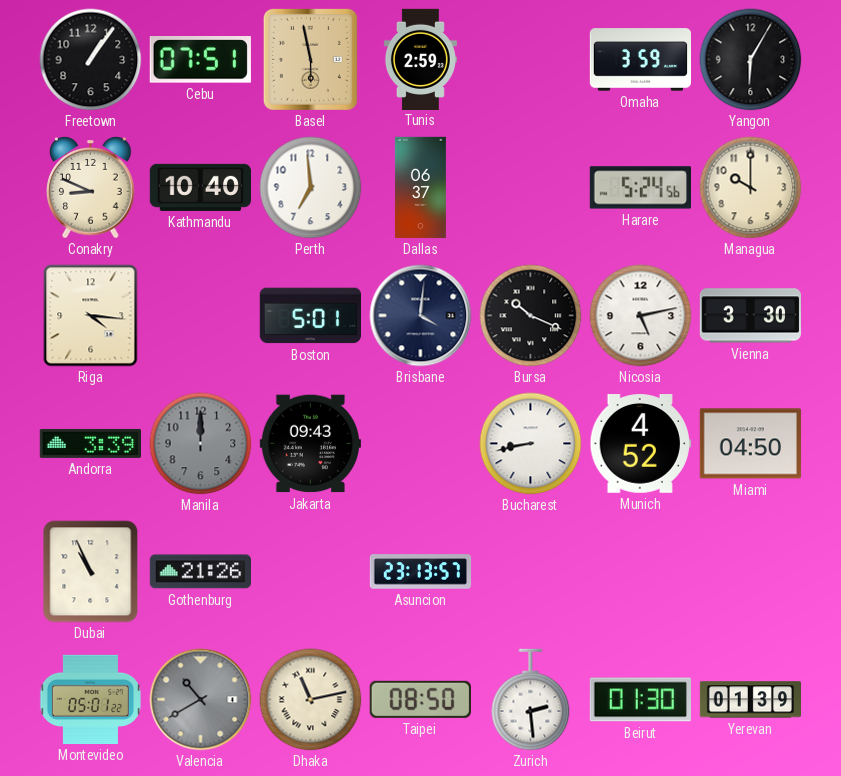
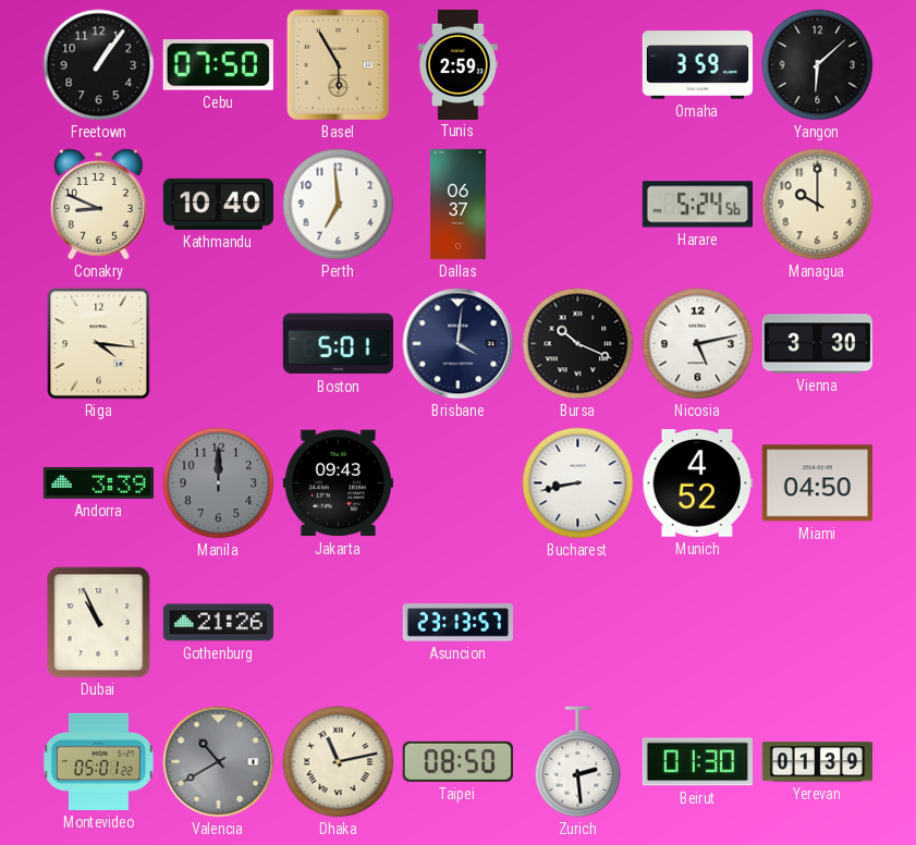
Cebu: 07:51 -> 07:50
Basel: 5:58 -> 5:55
Yangon: 6:05 -> 6:08
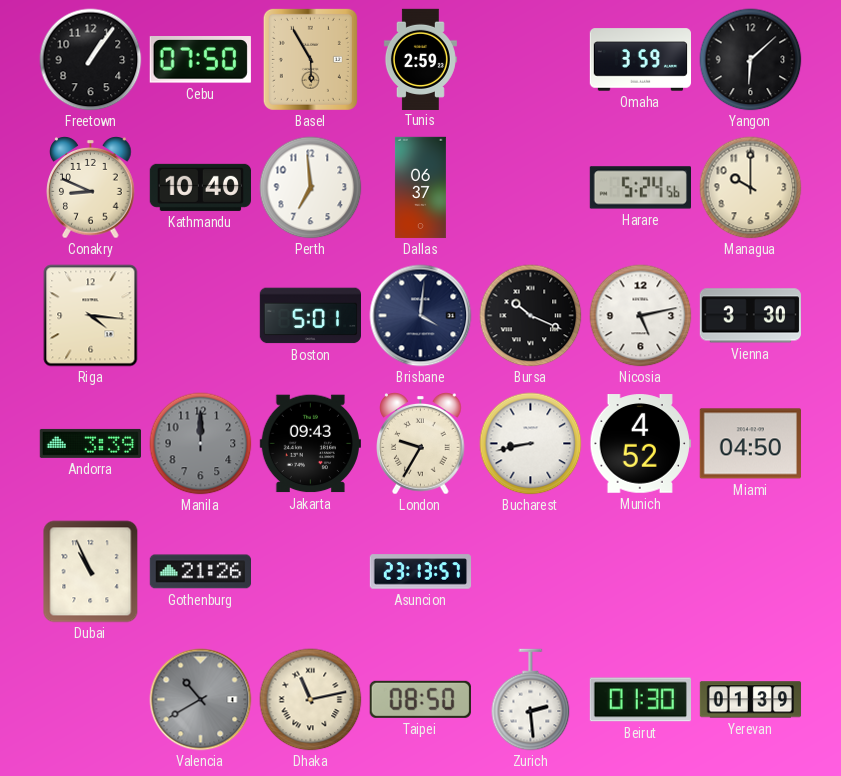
London: none -> 9:35
Montevideo: 05:01 -> none
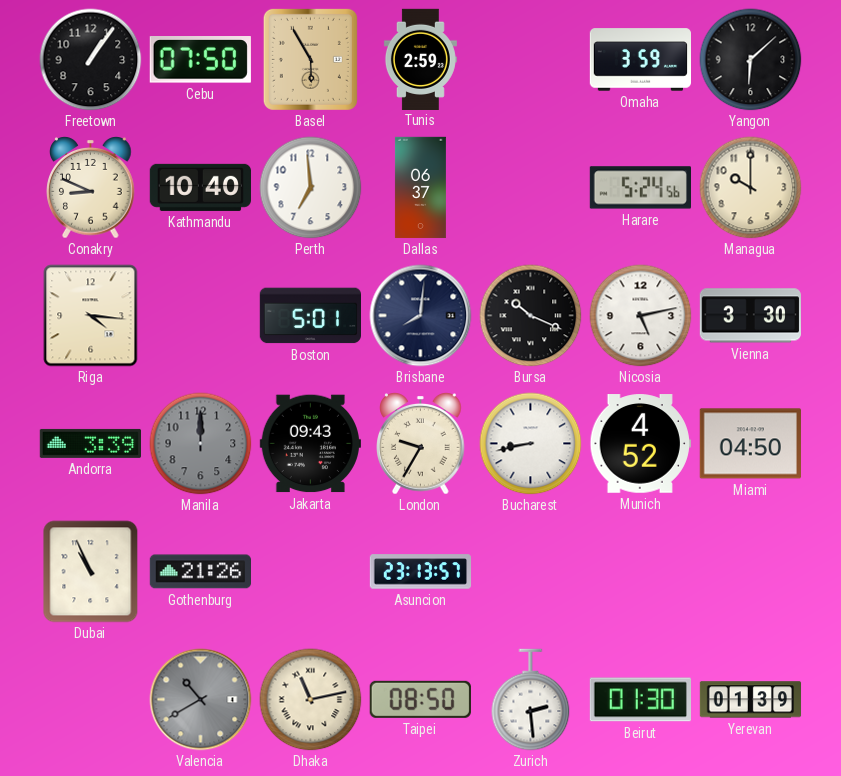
Brisbane: 4:01 -> 8:01
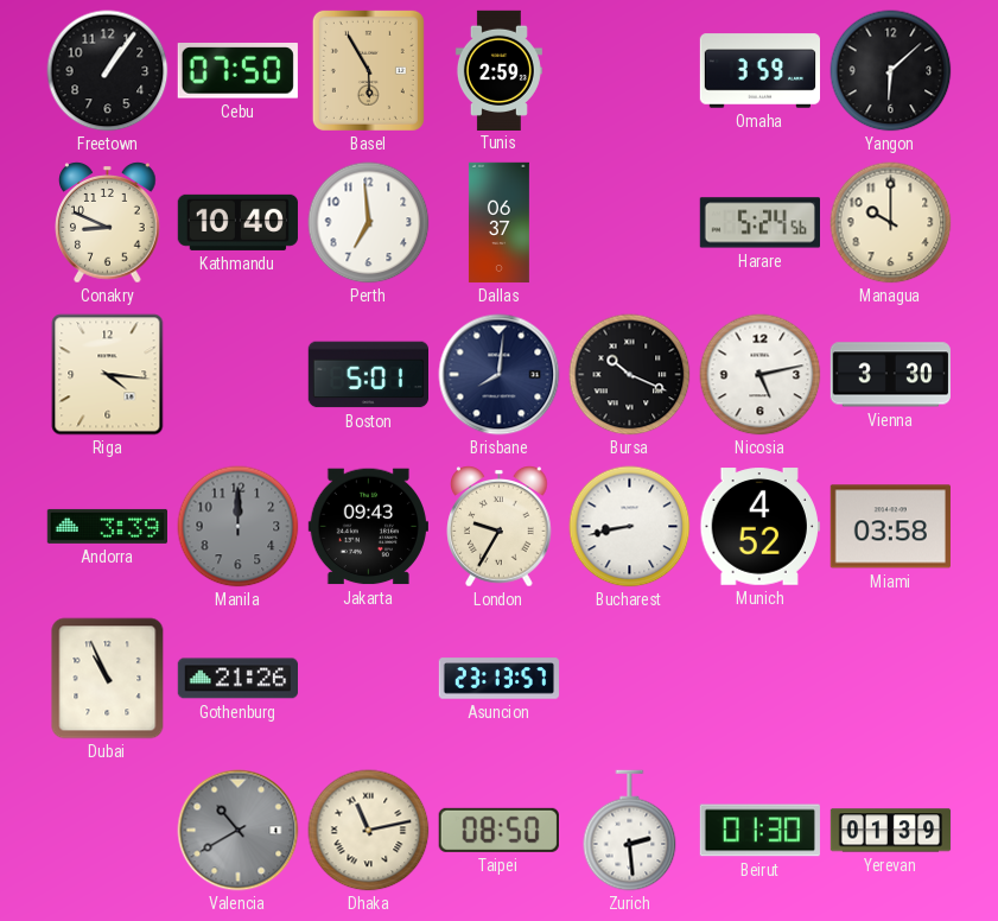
Miami: 04:50 -> 03:58
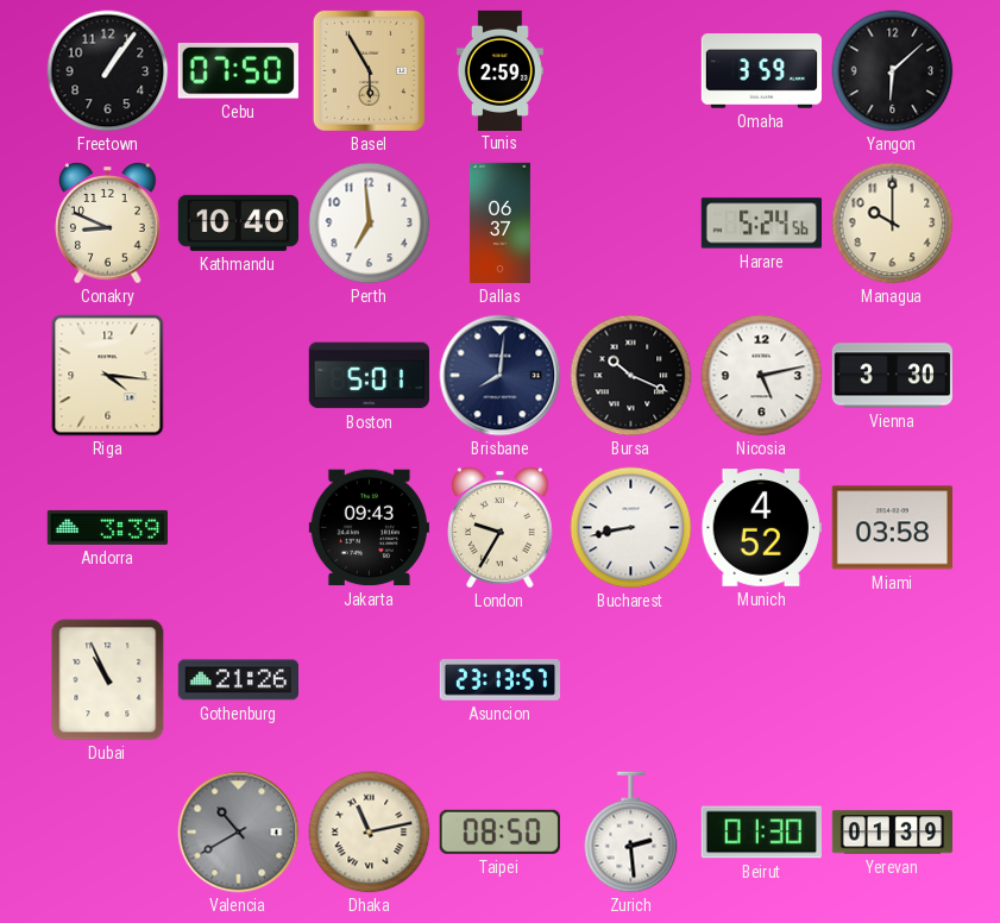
Manila: 12:00 -> none
